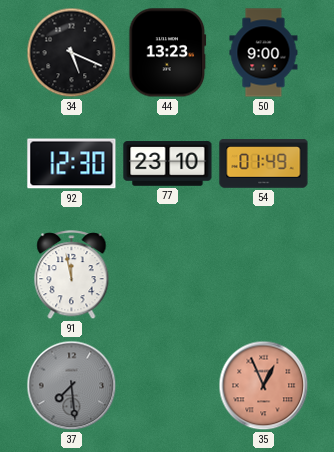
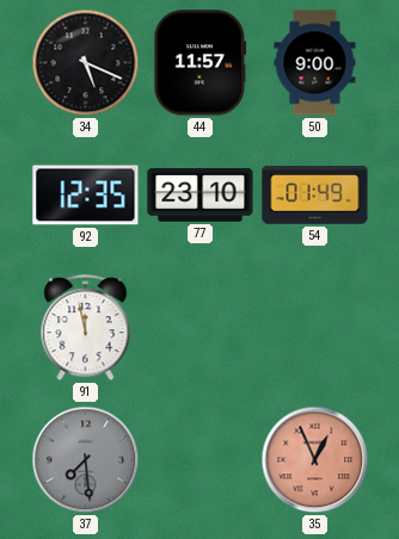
44: 13:23 -> 11:57
92: 12:30 -> 12:35
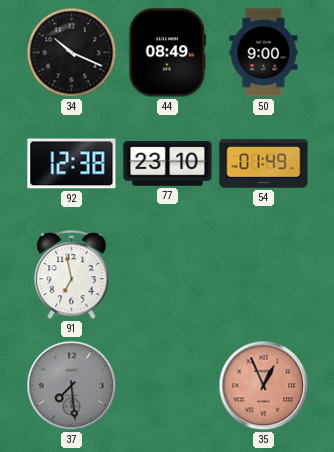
34: 5:19 -> 10:19
44: 11:57 -> 08:49
92: 12:35 -> 12:38
91: 11:58 -> 6:58
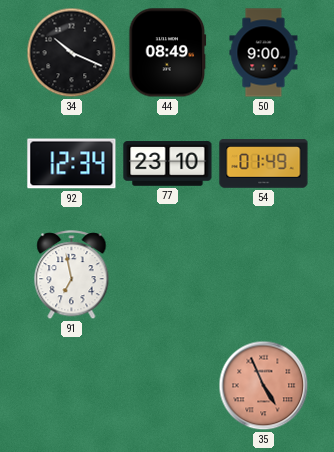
92: 12:38 -> 12:34
37: 7:29 -> none
35: 12:56 -> 4:56
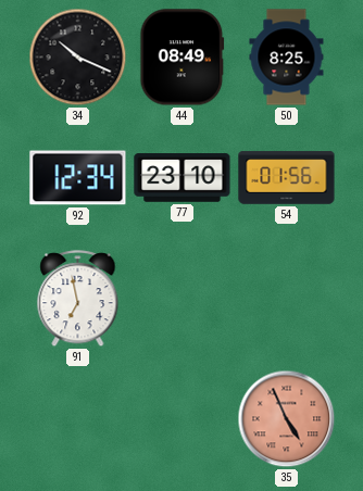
50: 9:00 -> 8:25
54: 01:49 -> 01:56
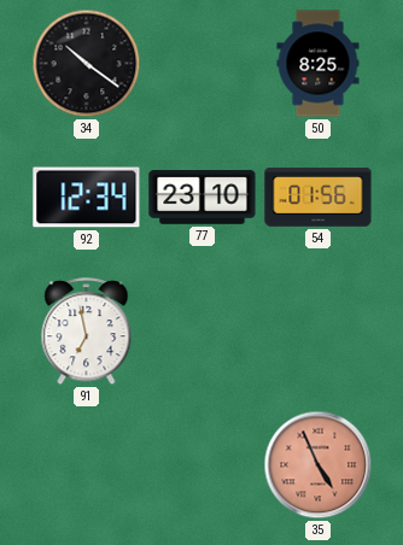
34: 10:19 -> 10:21
44: 08:49 -> none
